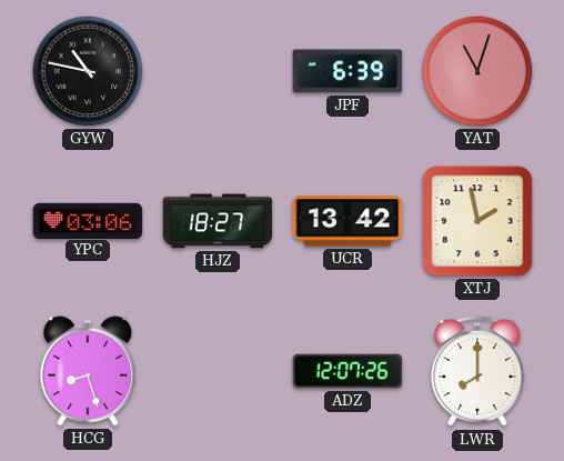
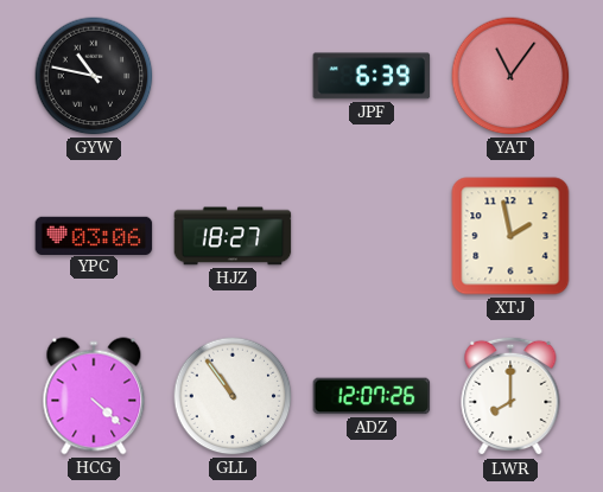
YAT: 11:03 -> 11:06
UCR: 13:42 -> none
HCG: 8:27 -> 4:22
GLL: none -> 10:54
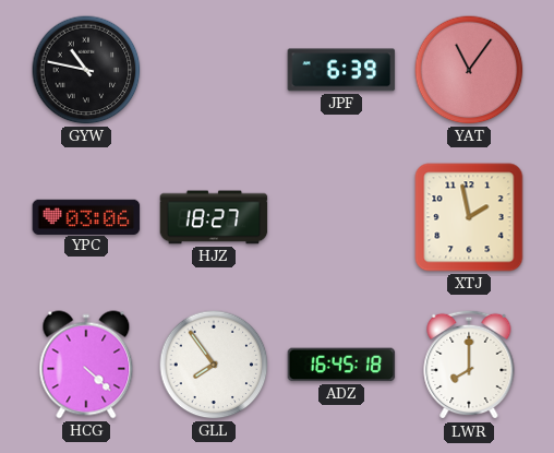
GLL: 10:54 -> 7:54
ADZ: 12:07 -> 16:45
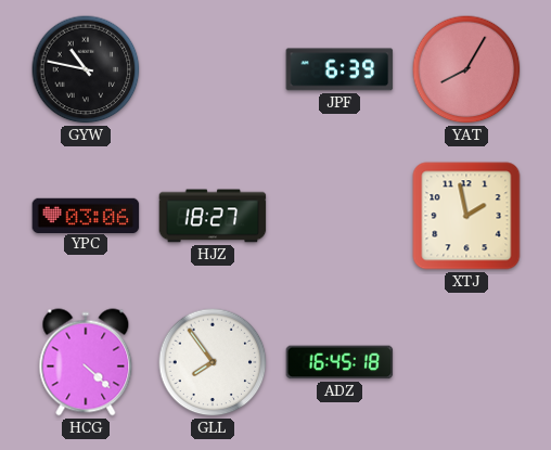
YAT: 11:06 -> 8:05
LWR: 8:00 -> none
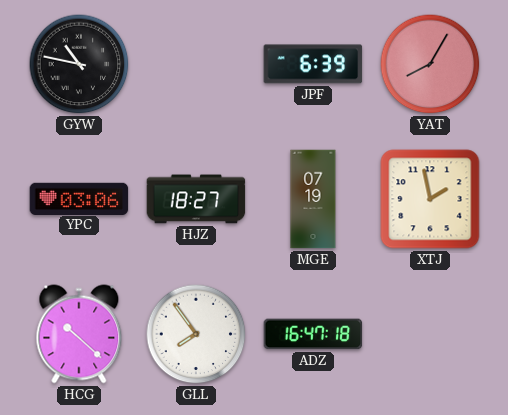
MGE: none -> 07:19
HCG: 4:22 -> 10:22
ADZ: 16:45 -> 16:47
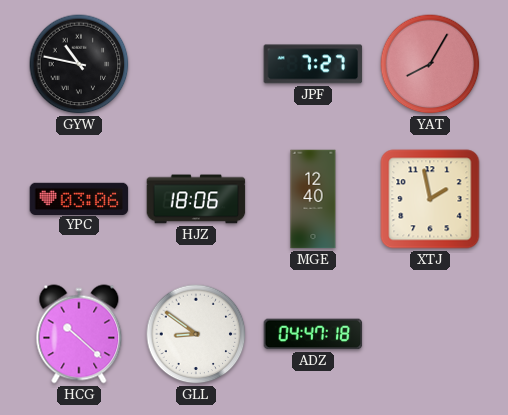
JPF: 6:39 -> 7:27
HJZ: 18:27 -> 18:06
MGE: 07:19 -> 12:40
GLL: 7:54 -> 8:51
ADZ: 16:47 -> 04:47
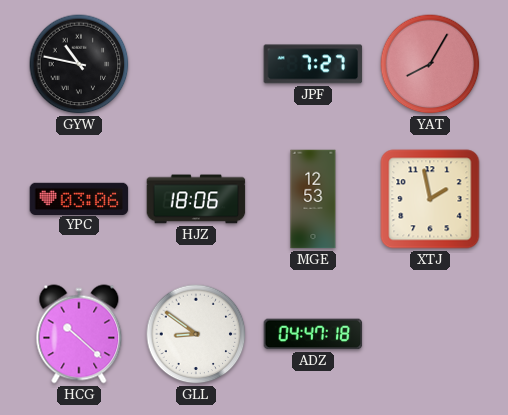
MGE: 12:40 -> 12:53
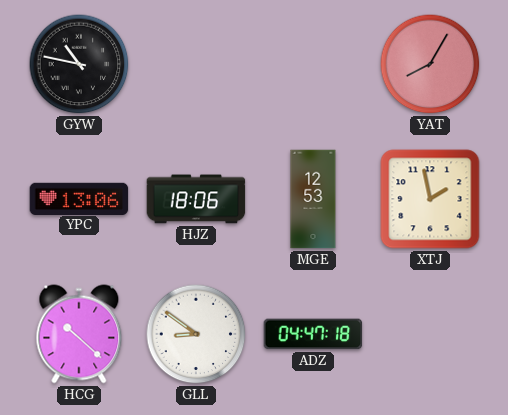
JPF: 7:27 -> none
YPC: 03:06 -> 13:06
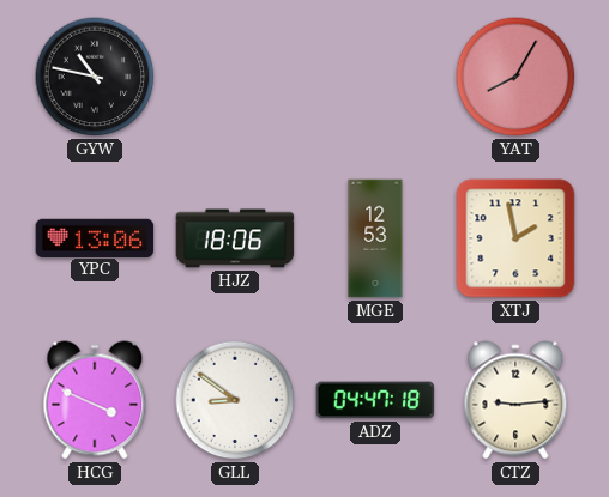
HCG: 10:22 -> 3:49
CTZ: none -> 9:14
